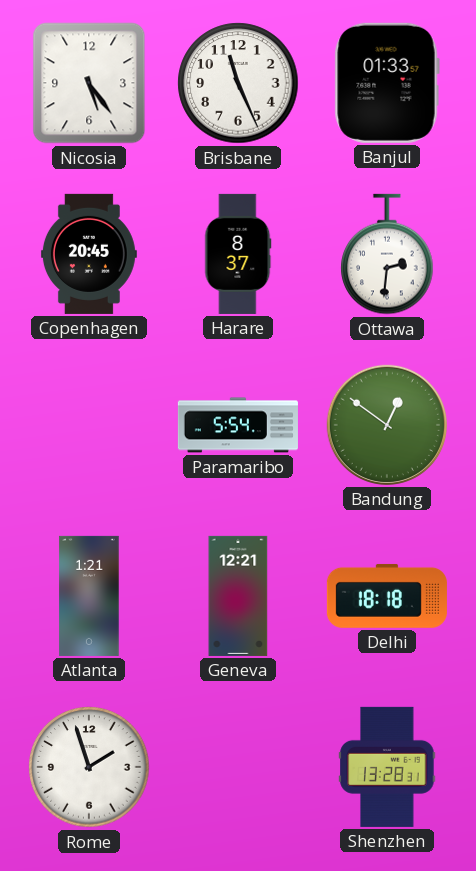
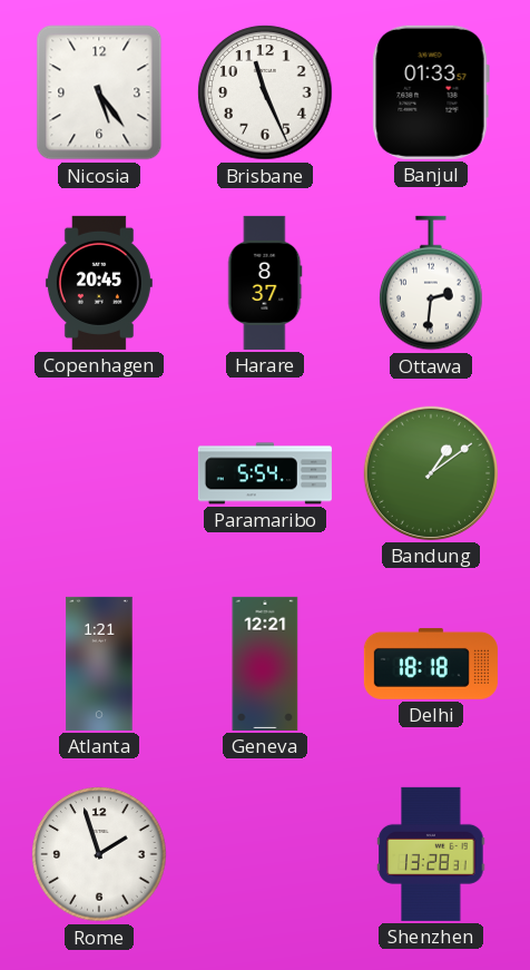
Bandung: 12:51 -> 1:09
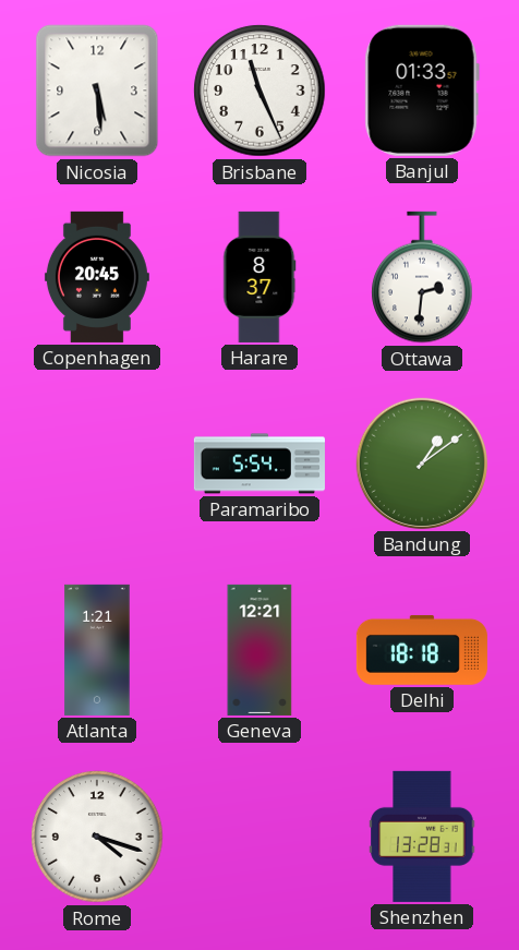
Nicosia: 5:24 -> 5:29
Rome: 1:57 -> 4:18
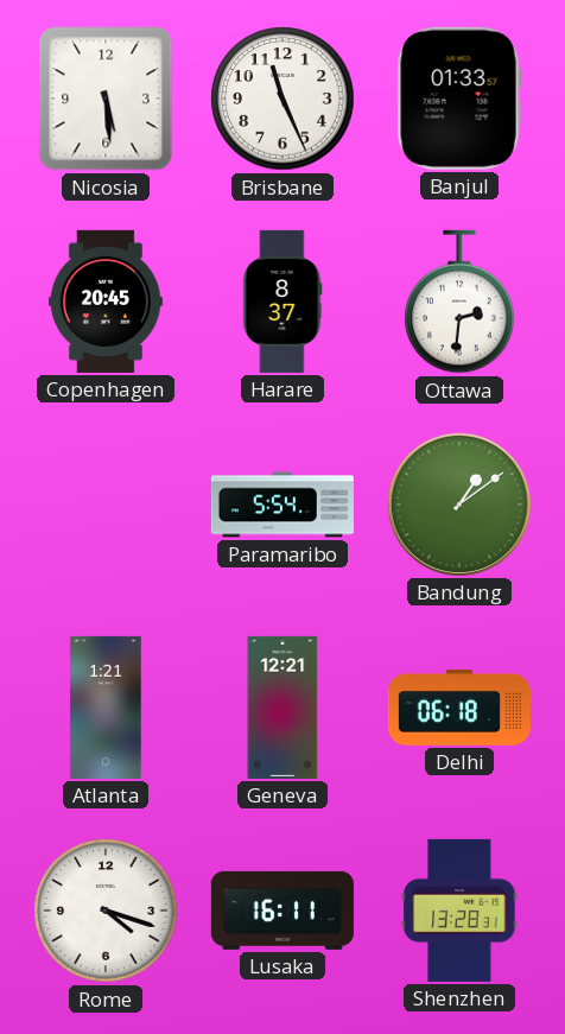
Delhi: 18:18 -> 06:18
Lusaka: none -> 16:11
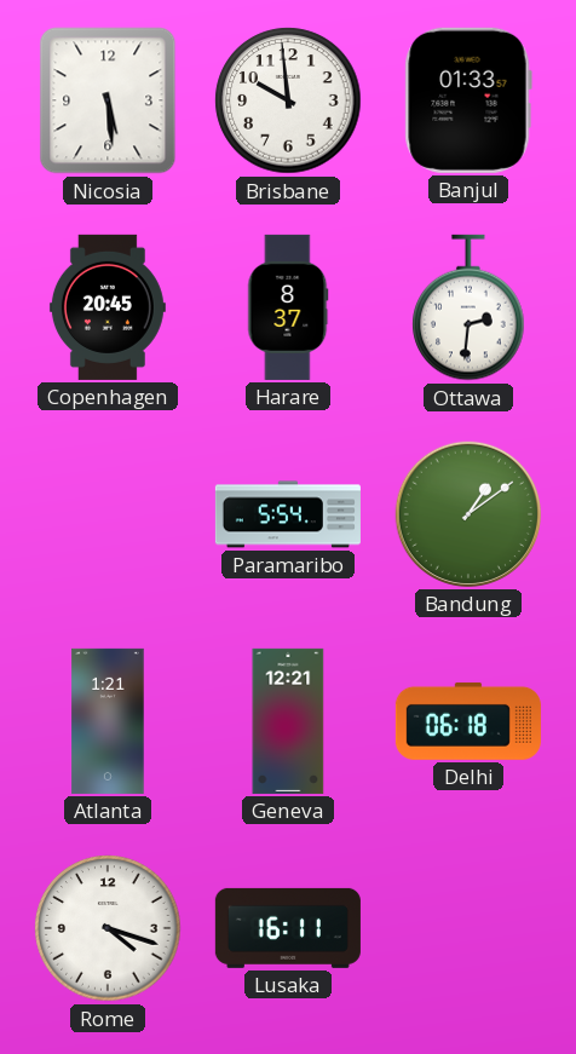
Brisbane: 11:26 -> 9:59
Shenzhen: 13:28 -> none
